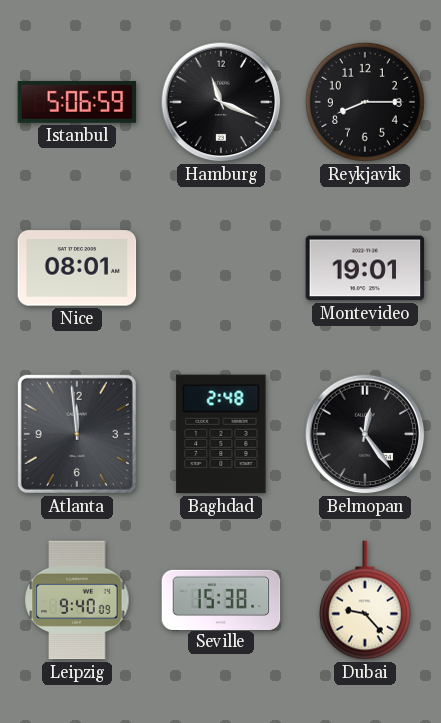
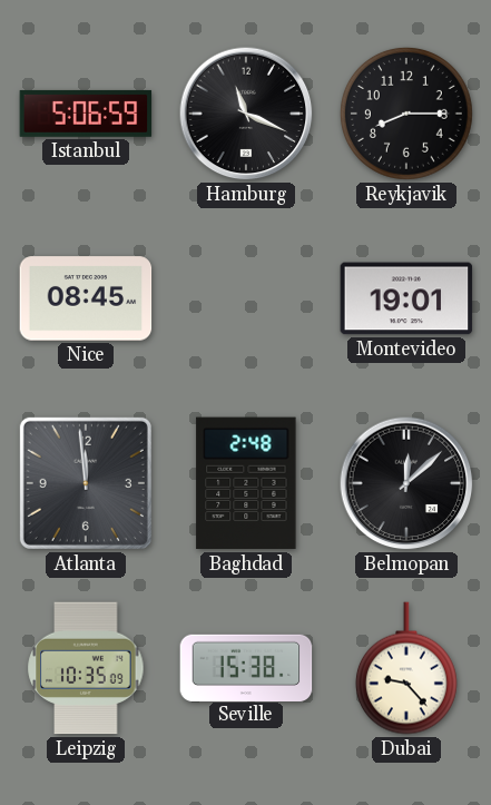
Nice: 08:01 -> 08:45
Belmopan: 12:24 -> 12:08
Leipzig: 9:40 -> 10:35
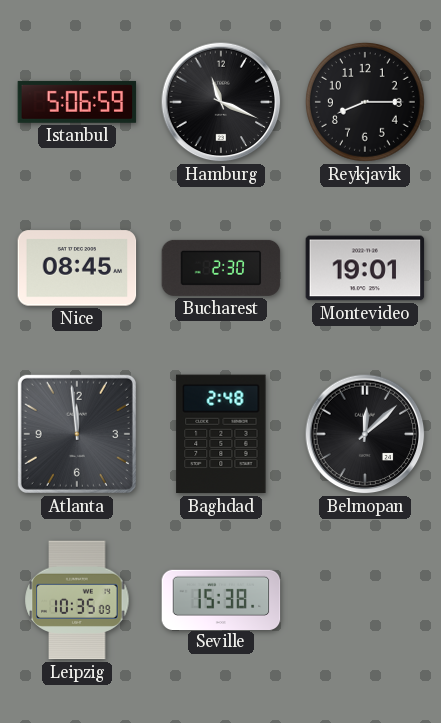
Bucharest: none -> 2:30
Dubai: 9:23 -> none
